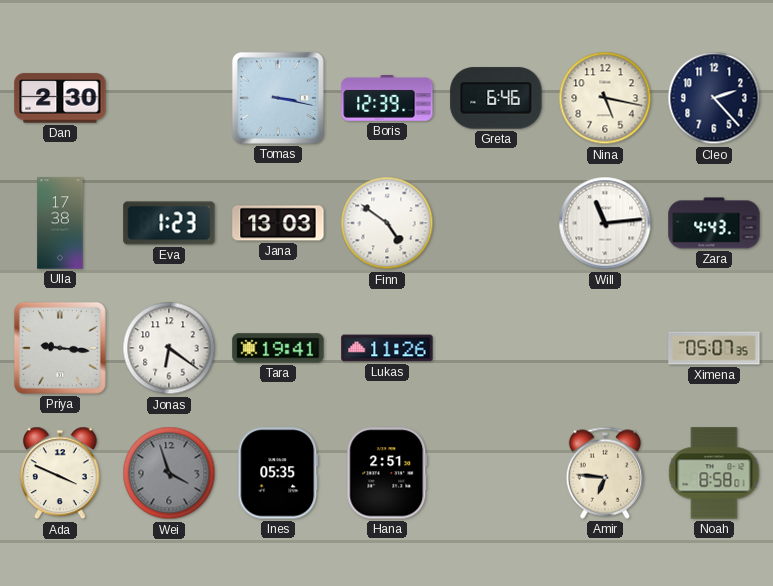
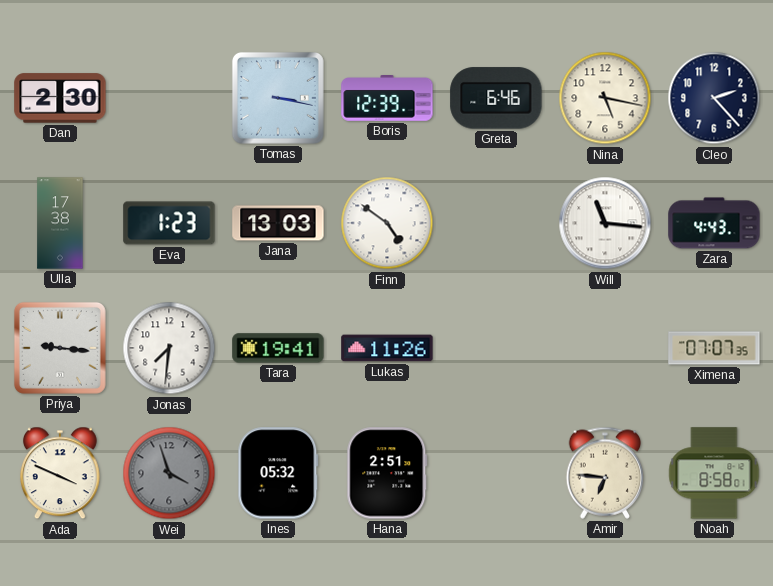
Will: 11:14 -> 11:16
Jonas: 6:21 -> 7:31
Ximena: 05:07 -> 07:07
Ines: 05:35 -> 05:32
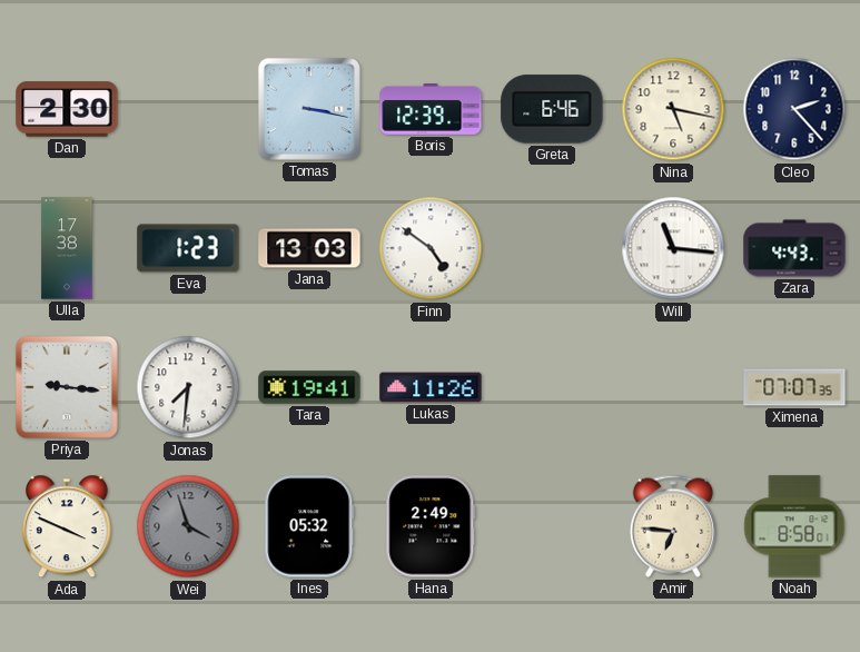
Hana: 2:51 -> 2:49
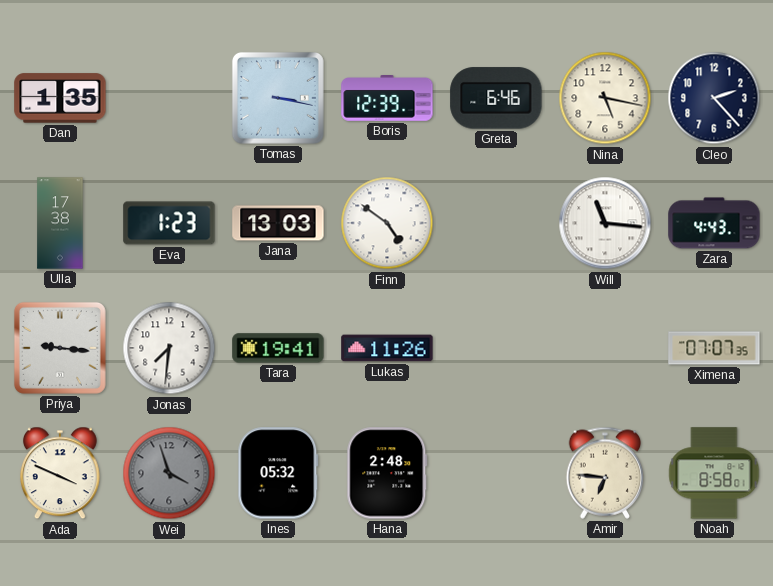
Dan: 2:30 -> 1:35
Hana: 2:49 -> 2:48
